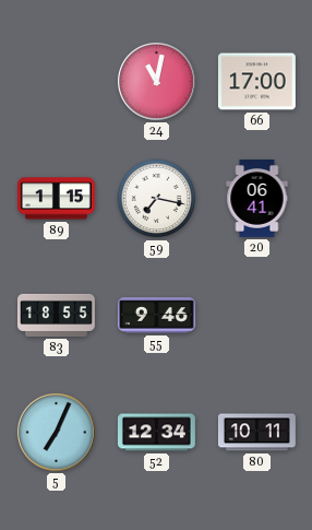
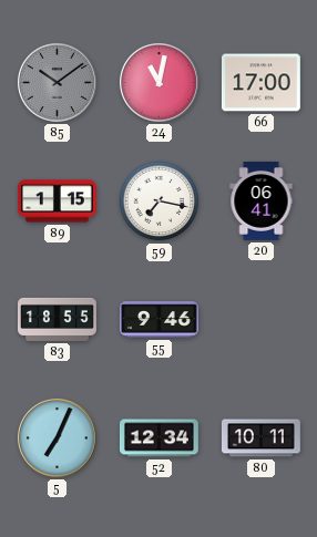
85: none -> 10:09
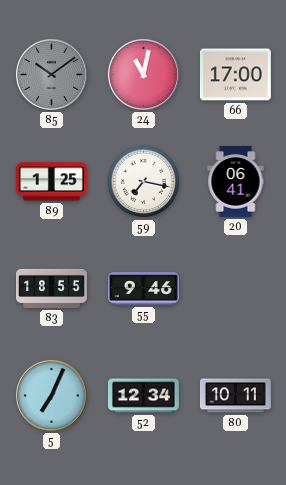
89: 1:15 -> 1:25
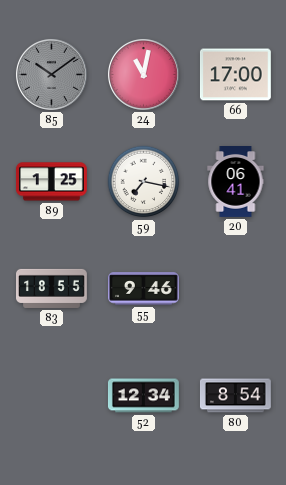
5: 7:04 -> none
80: 10:11 -> 8:54
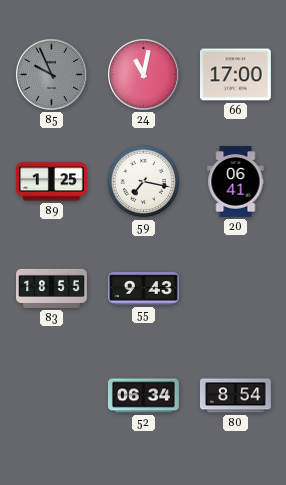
85: 10:09 -> 9:56
55: 9:46 -> 9:43
52: 12:34 -> 06:34
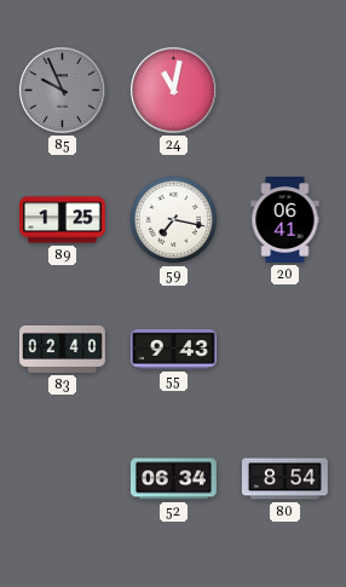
66: 17:00 -> none
83: 18:55 -> 02:40
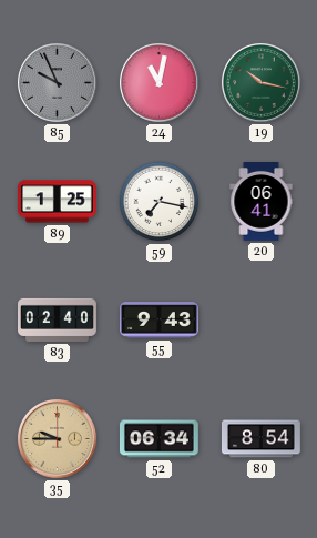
19: none -> 10:17
35: none -> 9:45
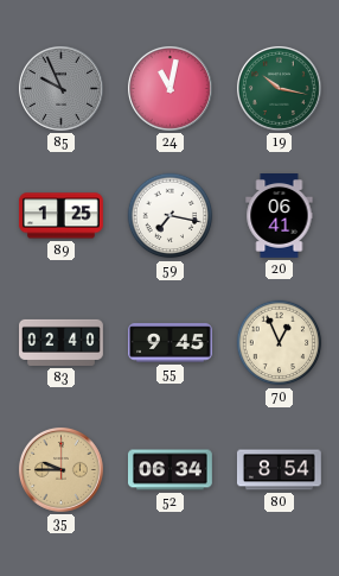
55: 9:43 -> 9:45
70: none -> 12:56
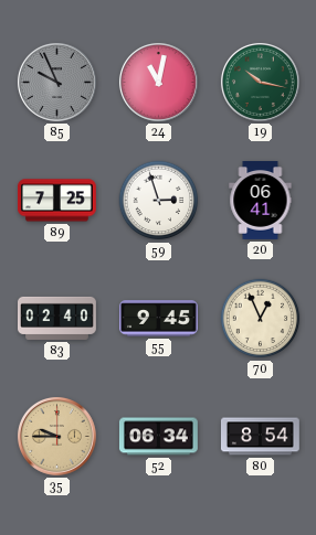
89: 1:25 -> 7:25
59: 7:17 -> 2:57
